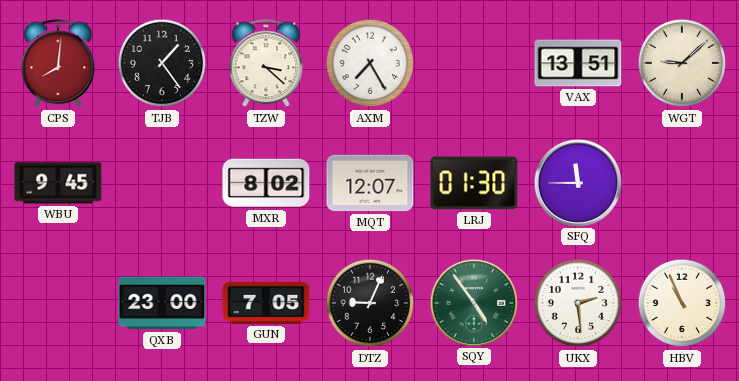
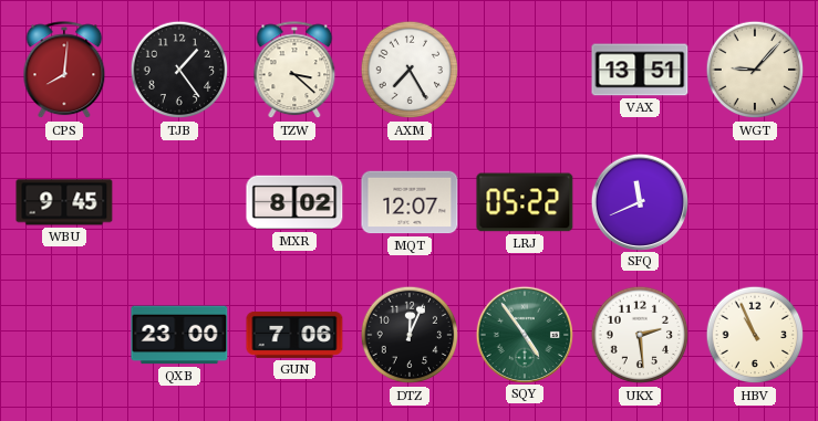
WGT: 9:08 -> 9:07
LRJ: 01:30 -> 05:22
SFQ: 11:45 -> 11:41
GUN: 7:05 -> 7:06
DTZ: 9:04 -> 12:04
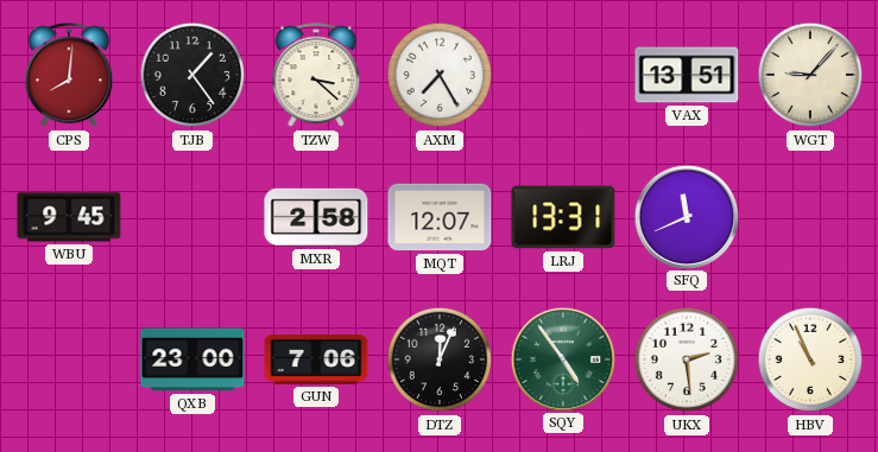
MXR: 8:02 -> 2:58
LRJ: 05:22 -> 13:31
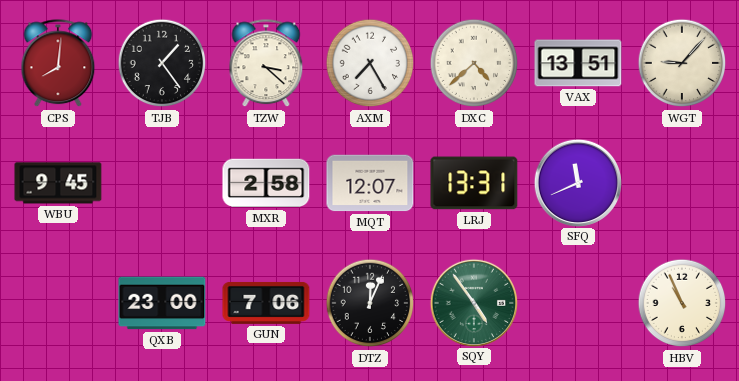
DXC: none -> 4:38
UKX: 2:29 -> none
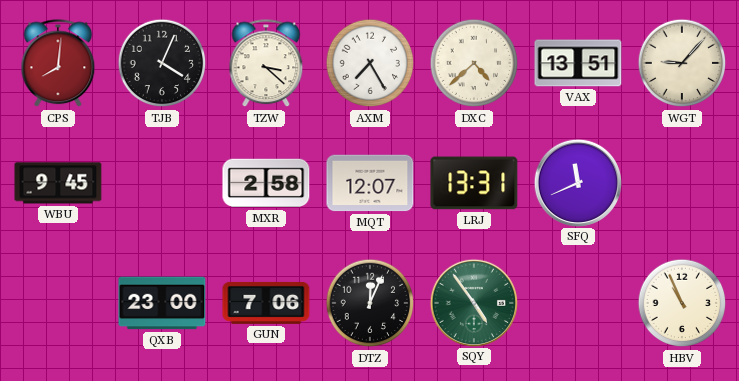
TJB: 1:24 -> 4:04
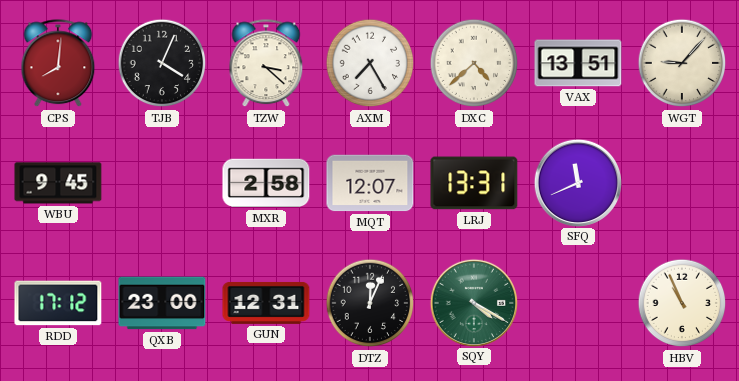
RDD: none -> 17:12
GUN: 7:06 -> 12:31
SQY: 4:54 -> 4:20
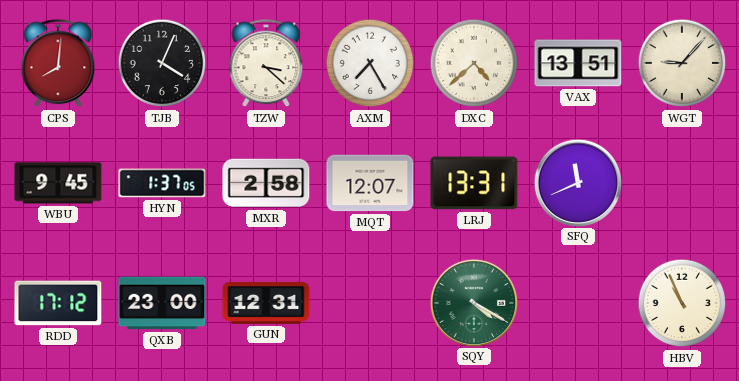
HYN: none -> 1:37
DTZ: 12:04 -> none
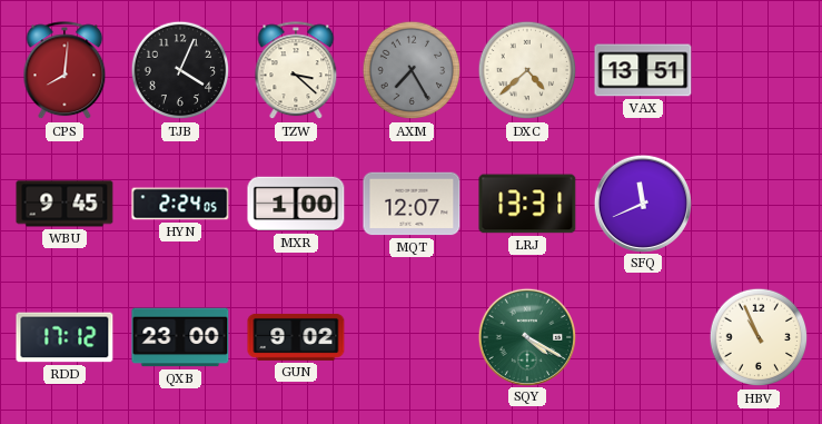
AXM dial: white -> grey
WGT: 9:07 -> none
HYN: 1:37 -> 2:24
MXR: 2:58 -> 1:00
GUN: 12:31 -> 9:02
